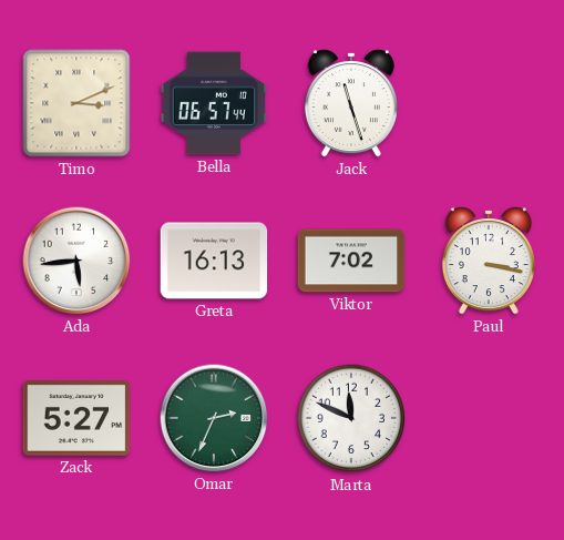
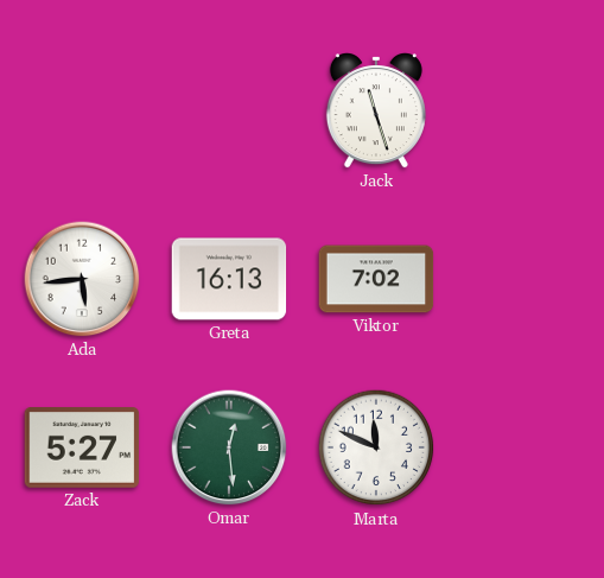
Timo: 3:11 -> none
Bella: 06:57 -> none
Paul: 3:17 -> none
Omar: 2:34 -> 12:29
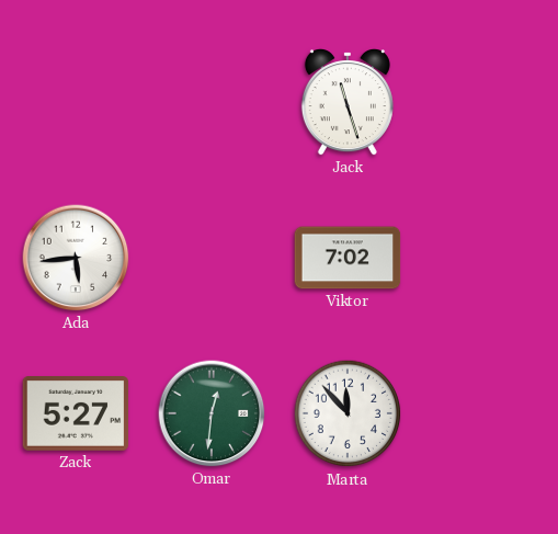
Greta: 16:13 -> none
Omar: 12:29 -> 12:31
Marta: 11:49 -> 11:53
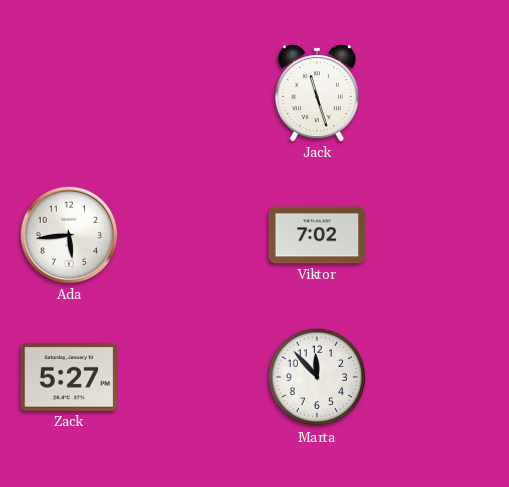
Omar: 12:31 -> none
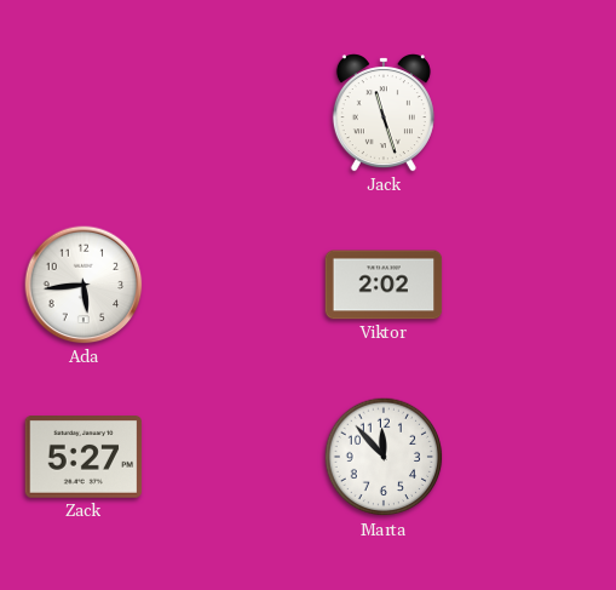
Viktor: 7:02 -> 2:02
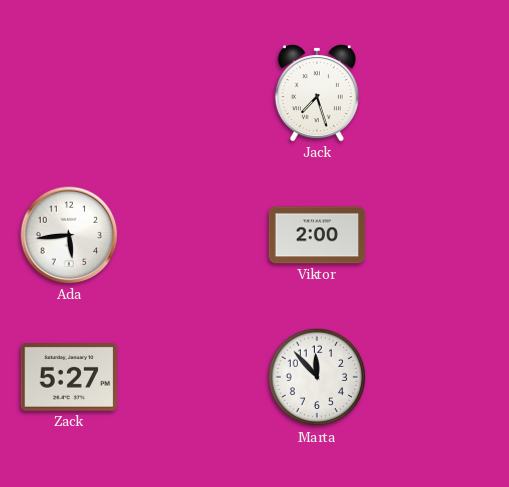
Jack: 11:27 -> 7:27
Viktor: 2:02 -> 2:00
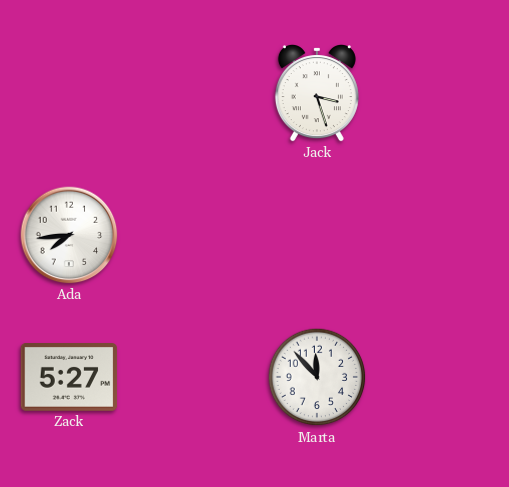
Jack: 7:27 -> 3:27
Ada: 5:44 -> 7:44
Viktor: 2:00 -> none
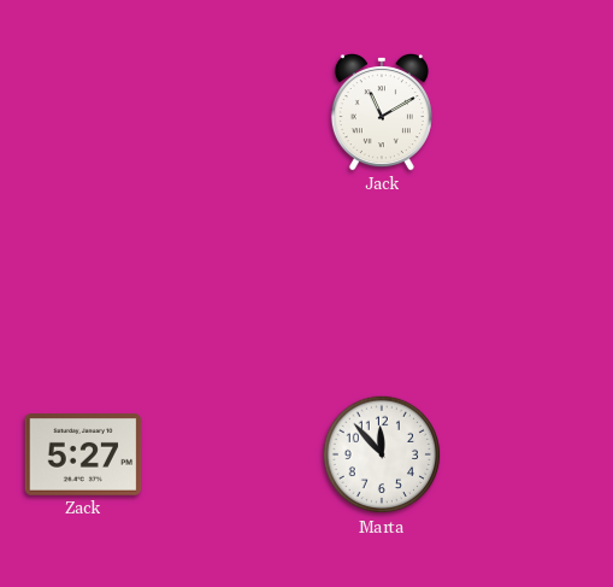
Jack: 3:27 -> 11:10
Ada: 7:44 -> none
